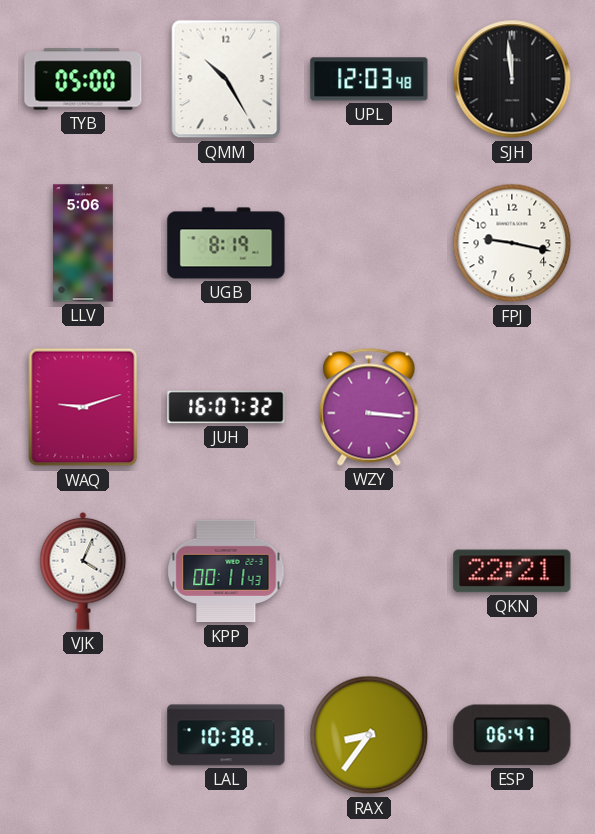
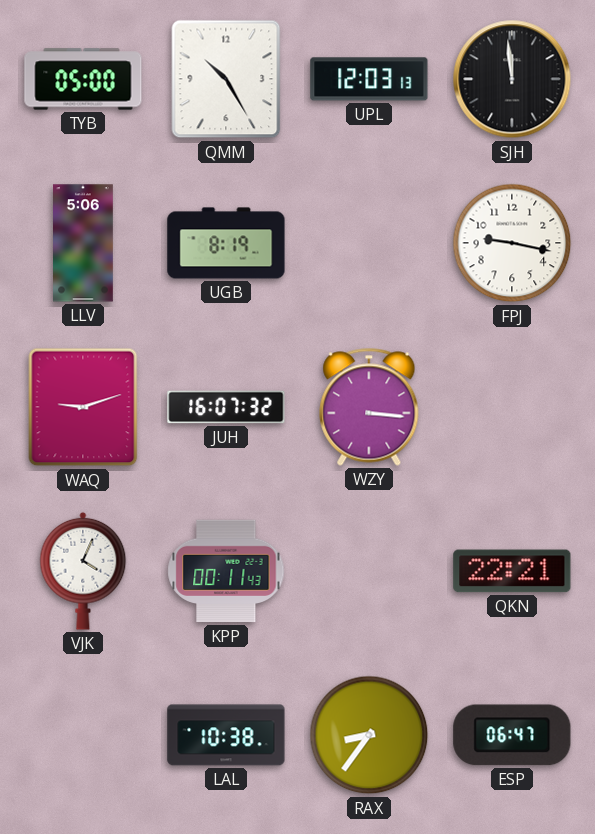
UPL: 12:03:48 -> 12:03:13
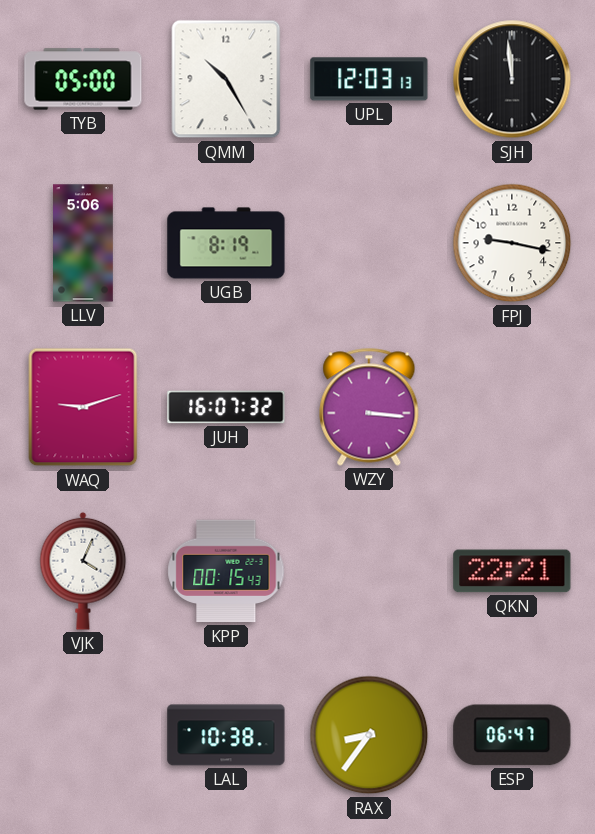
KPP: 00:11 -> 00:15
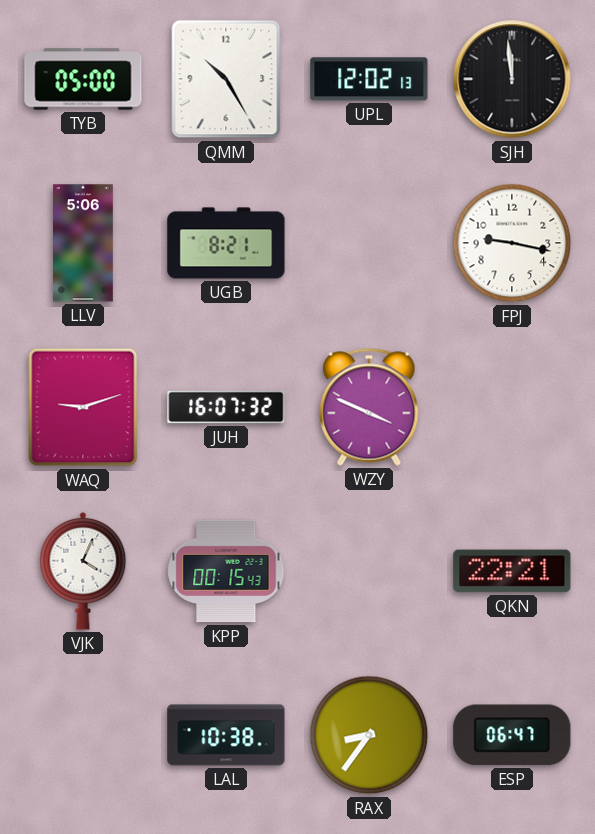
UPL: 12:03 -> 12:02
UGB: 8:19 -> 8:21
WZY: 3:16 -> 3:49
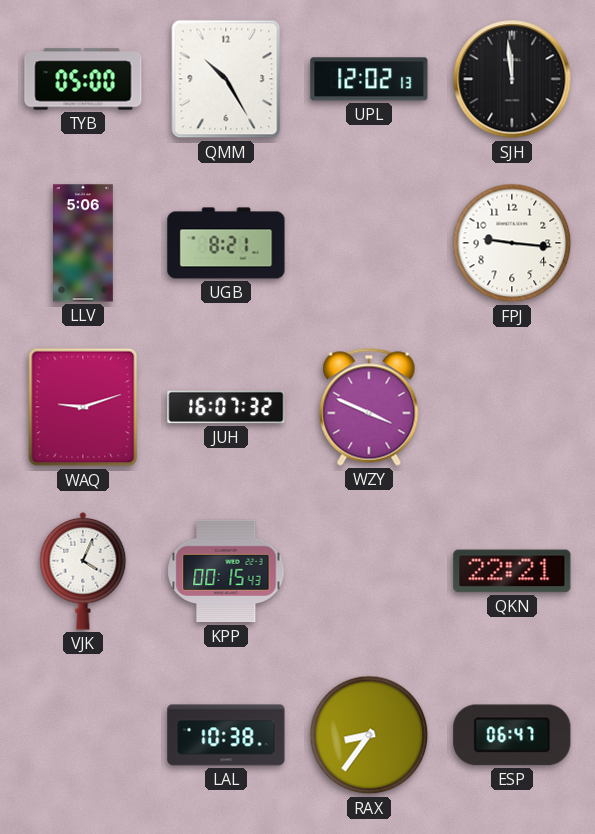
FPJ: 9:17 -> 9:16
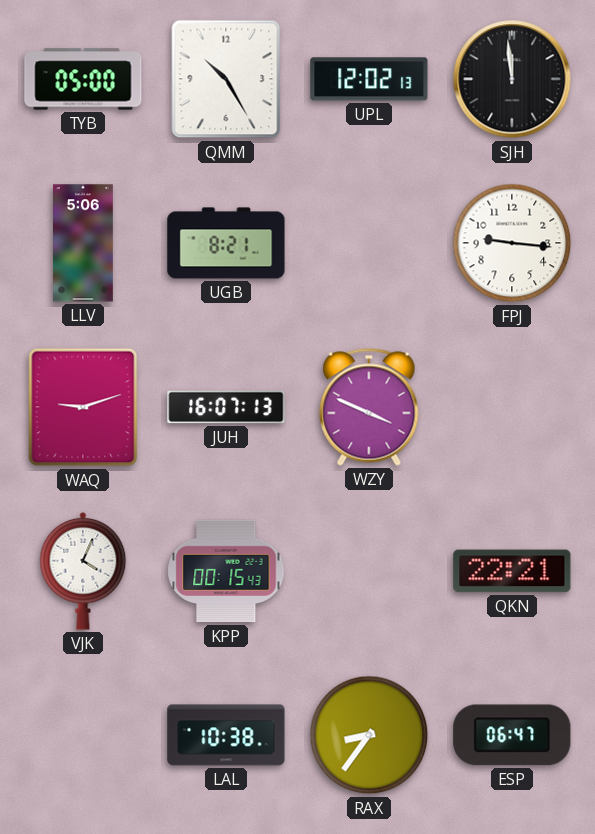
JUH: 16:07:32 -> 16:07:13
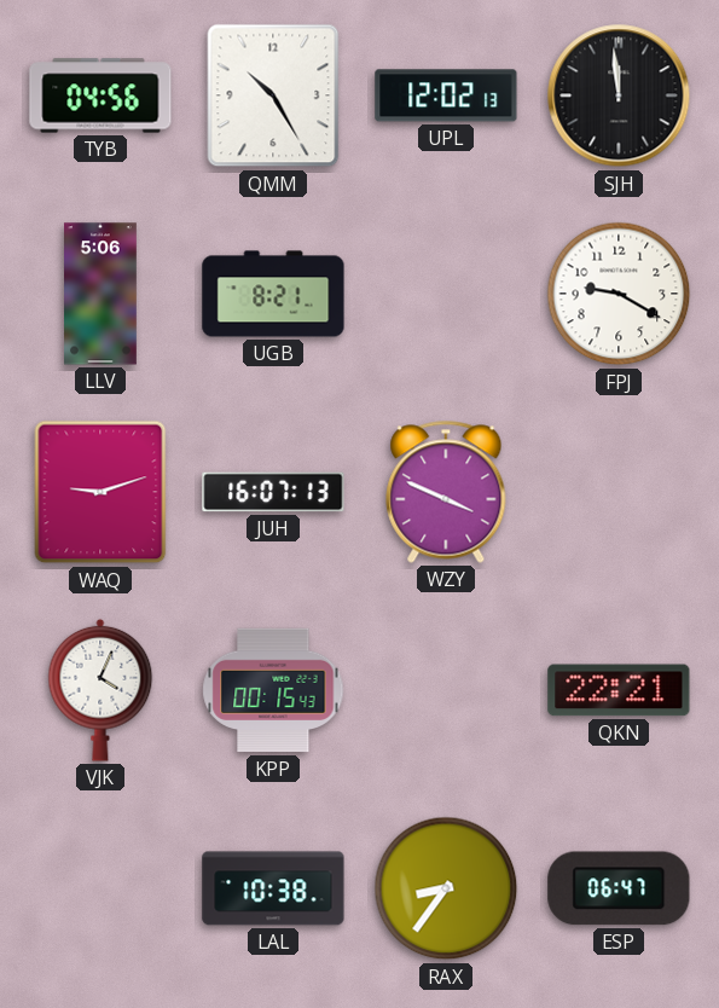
TYB: 05:00 -> 04:56
FPJ: 9:16 -> 9:20
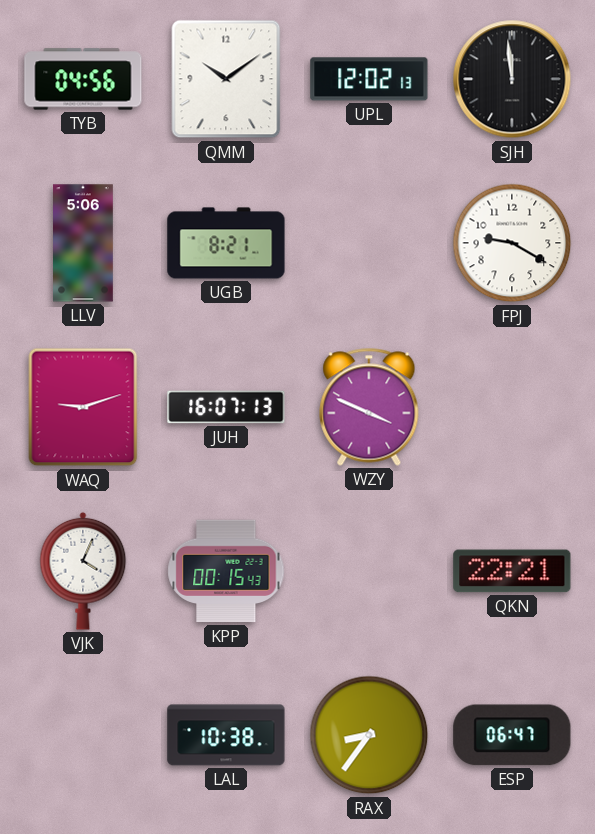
QMM: 10:25 -> 10:09
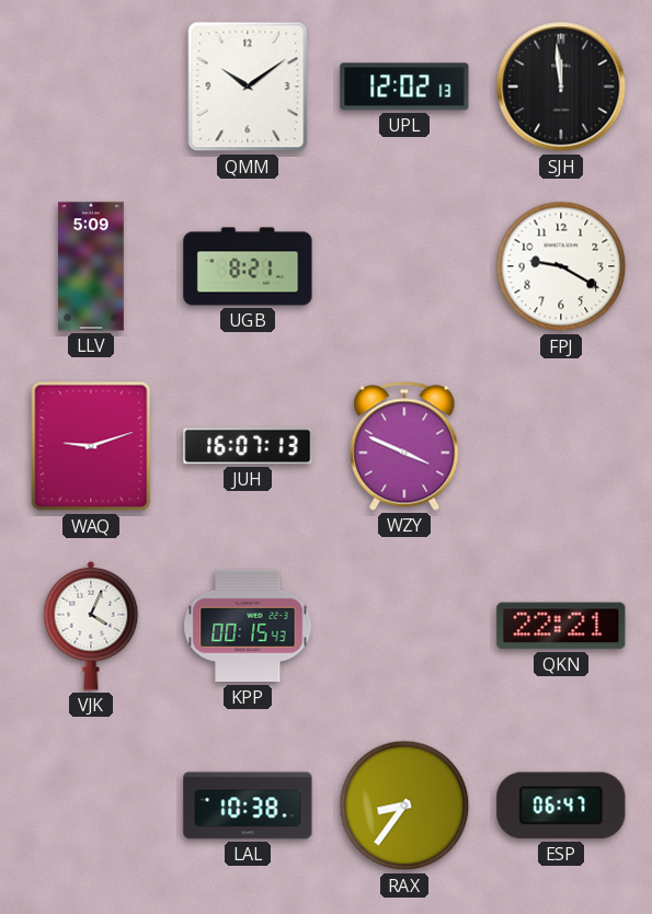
TYB: 04:56 -> none
LLV: 5:06 -> 5:09
